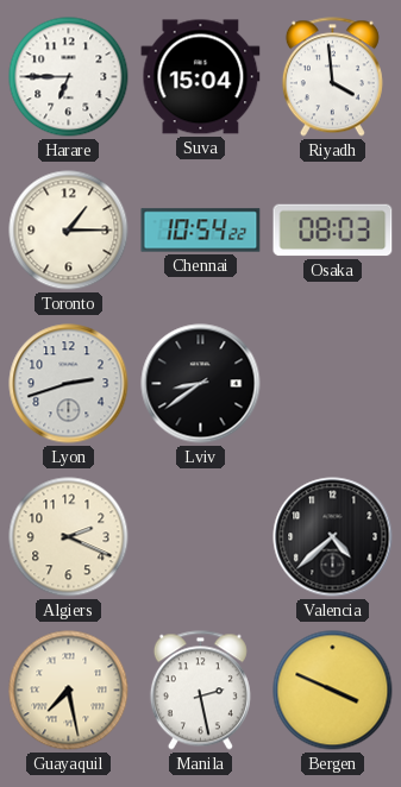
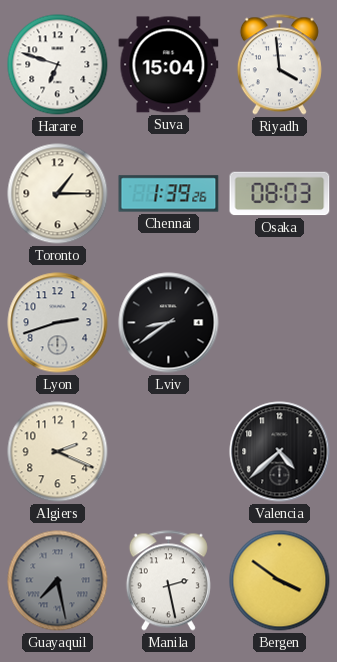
Harare: 6:45 -> 6:48
Chennai: 10:54 -> 1:39
Guayaquil dial: cream -> grey
Bergen: 3:49 -> 3:51
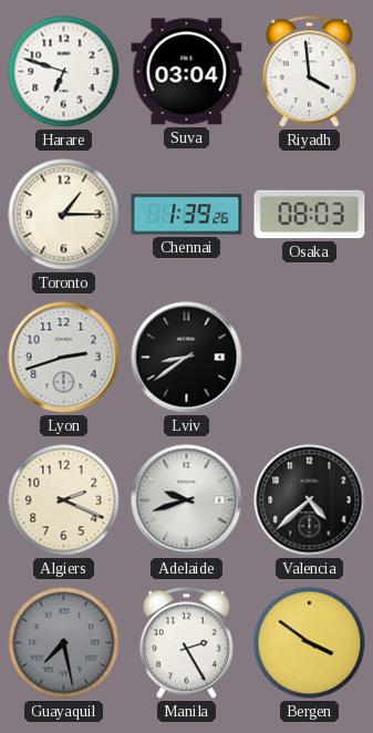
Suva: 15:04 -> 03:04
Adelaide: none -> 9:42
Manila: 2:28 -> 2:25
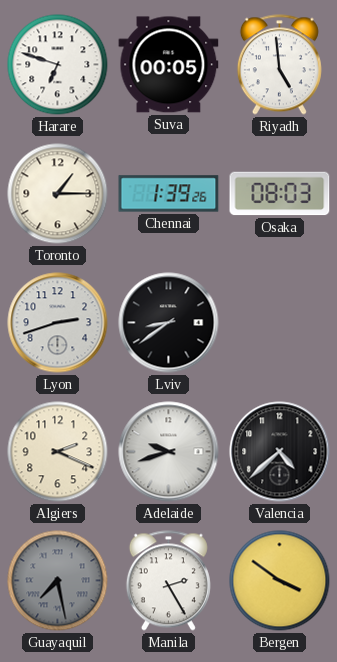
Suva: 03:04 -> 00:05
Riyadh: 3:59 -> 4:59
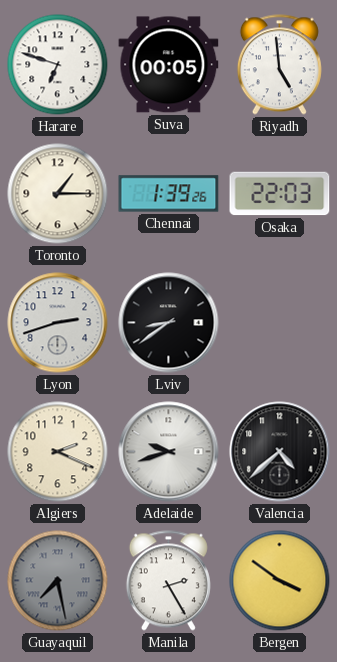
Osaka: 08:03 -> 22:03
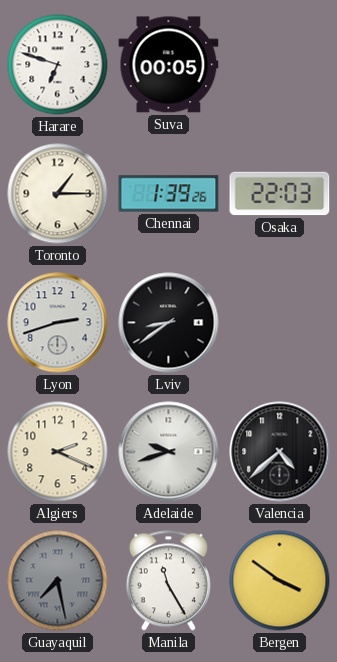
Riyadh: 4:59 -> none
Manila: 2:25 -> 11:25
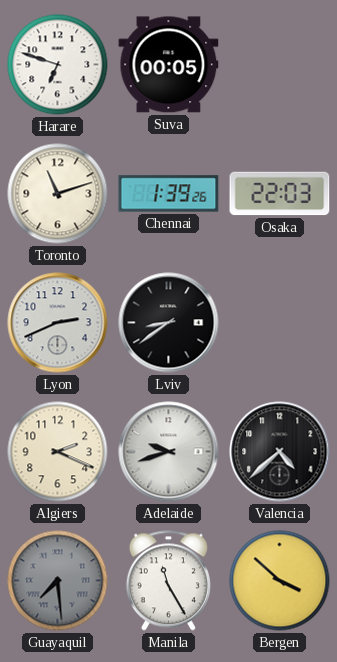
Toronto: 1:15 -> 11:12
Lyon: 2:42 -> 2:41
Guayaquil: 7:28 -> 7:29
Bergen: 3:51 -> 3:52
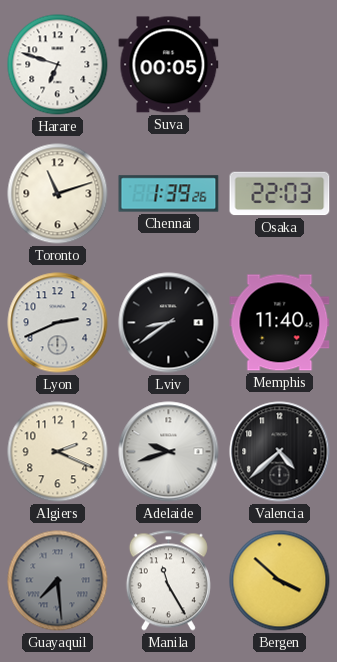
Memphis: none -> 11:40
